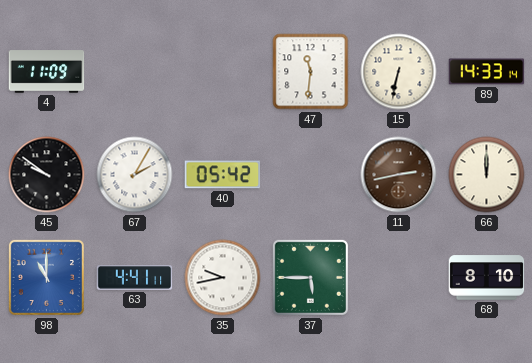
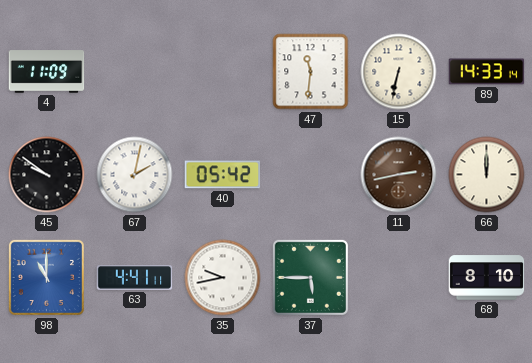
67: 2:05 -> 2:02
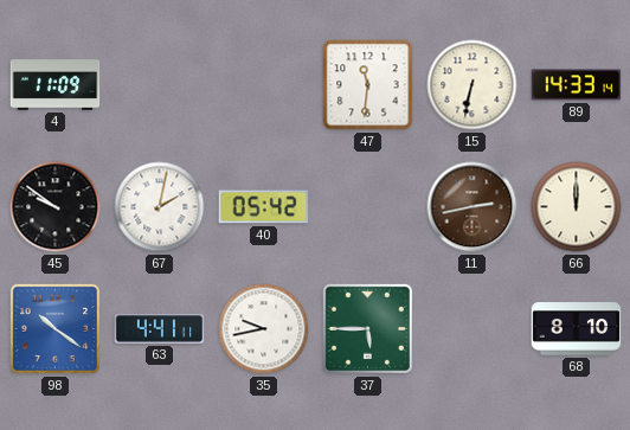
98: 11:00 -> 10:21
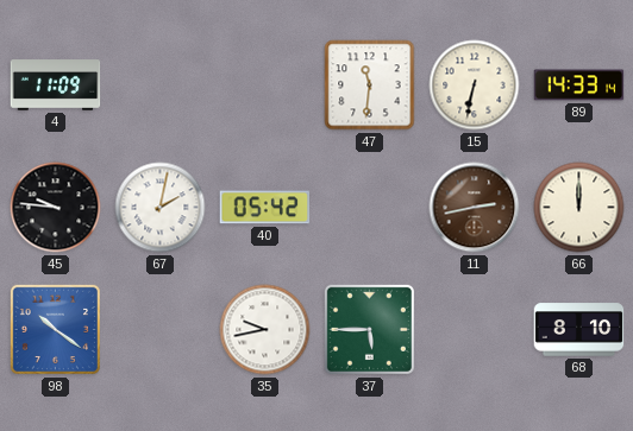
45: 9:51 -> 9:46
63: 4:41 -> none
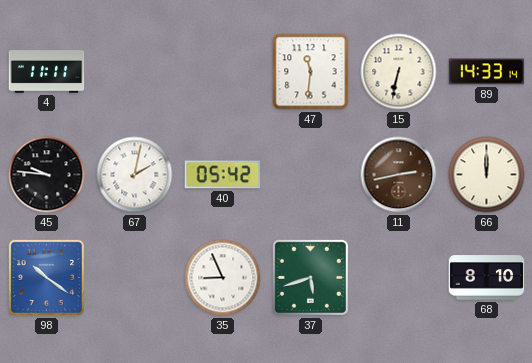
4: 11:09 -> 11:11
35: 9:43 -> 8:56
37: 5:45 -> 5:42
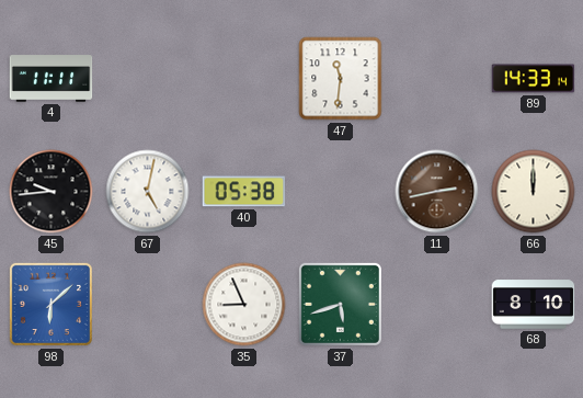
15: 6:32 -> none
45: 9:46 -> 9:44
67: 2:02 -> 5:02
40: 05:42 -> 05:38
98: 10:21 -> 6:08
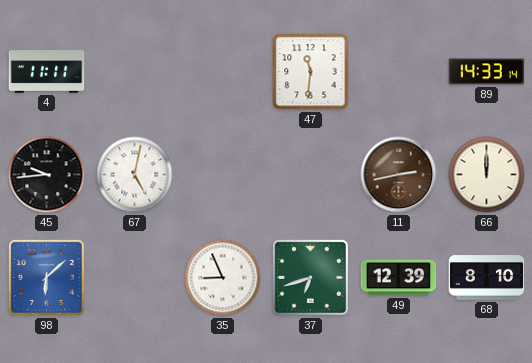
40: 05:38 -> none
37: 5:42 -> 6:42
49: none -> 12:39
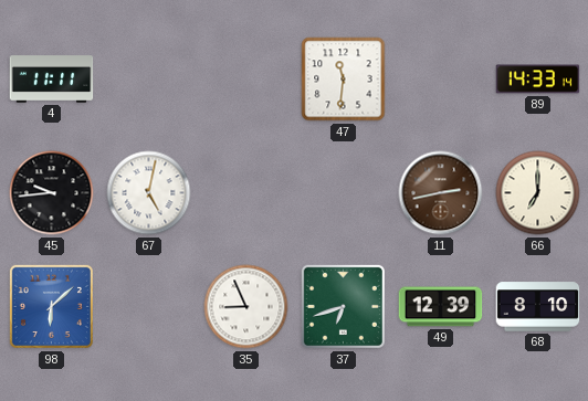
66: 12:00 -> 7:00
